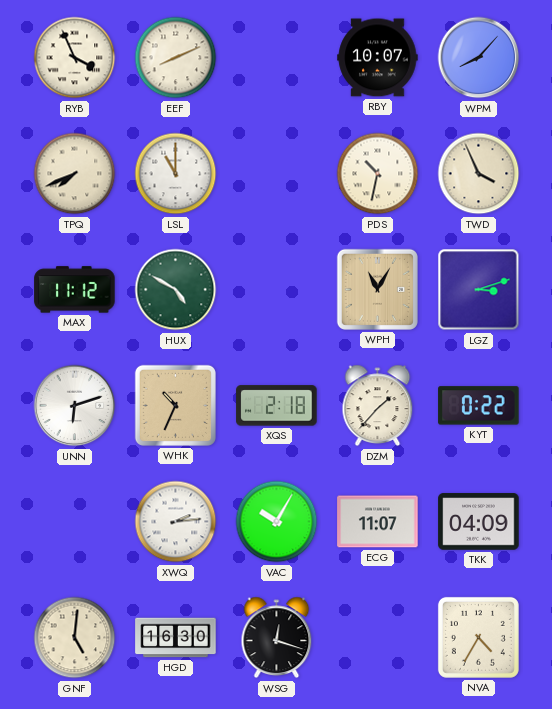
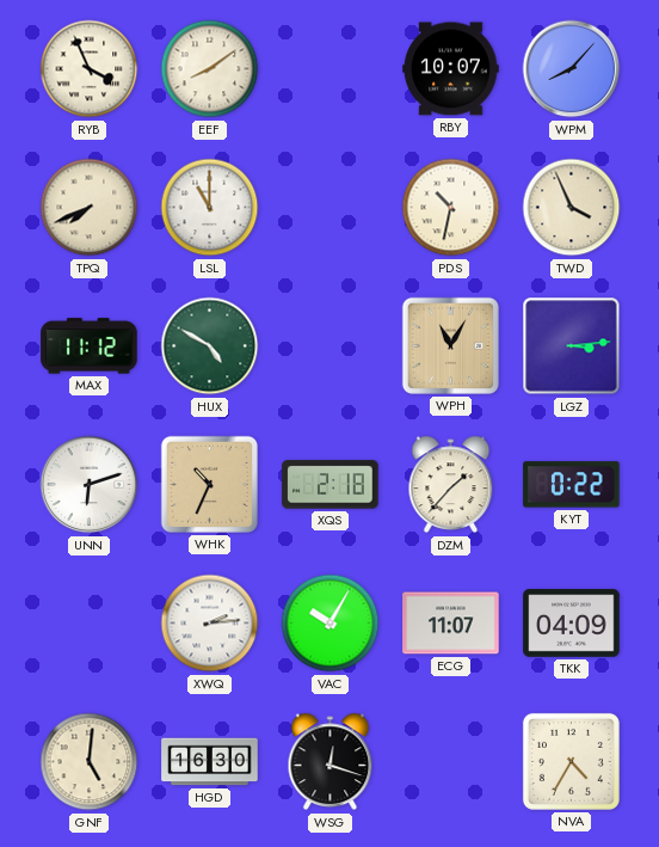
EEF: 8:11 -> 8:09
LGZ: 3:12 -> 3:14
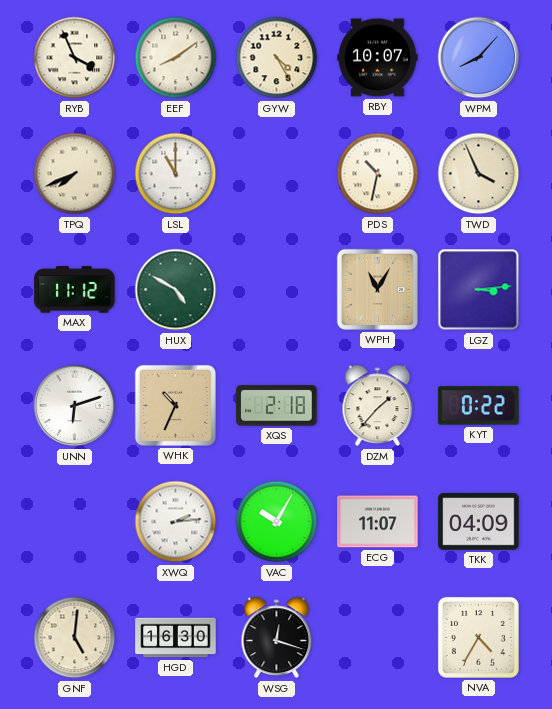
GYW: none -> 4:25
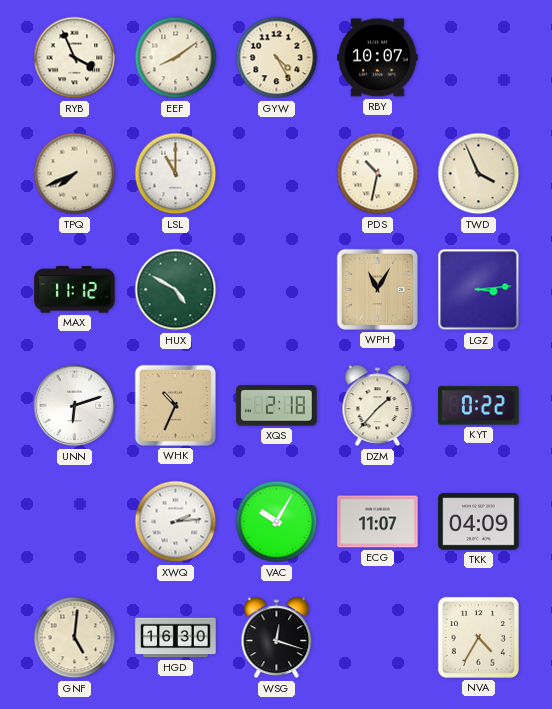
WPM: 8:07 -> none
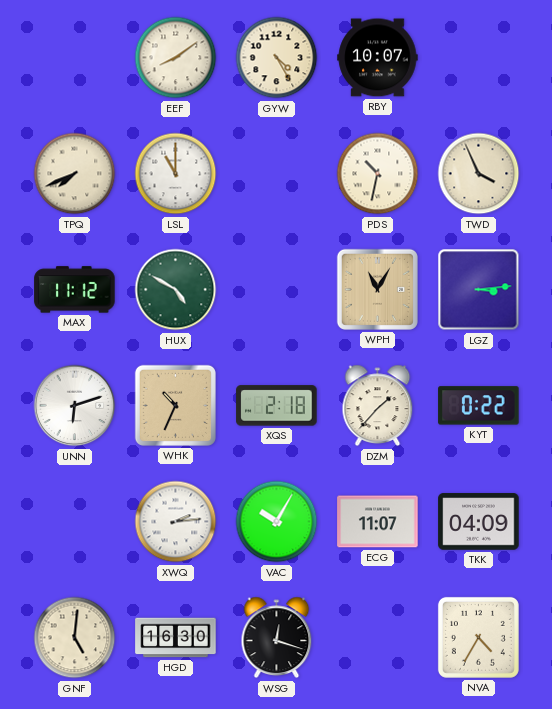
RYB: 3:56 -> none
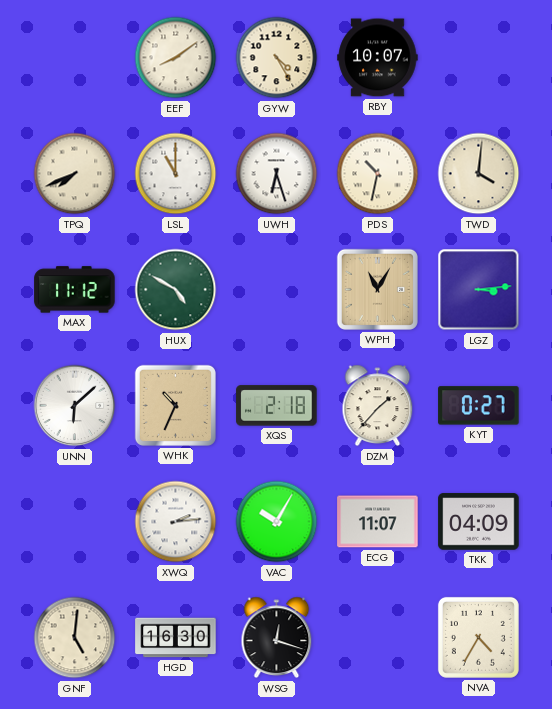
UWH: none -> 6:27
TWD: 3:56 -> 4:01
UNN: 6:12 -> 6:08
KYT: 0:22 -> 0:27
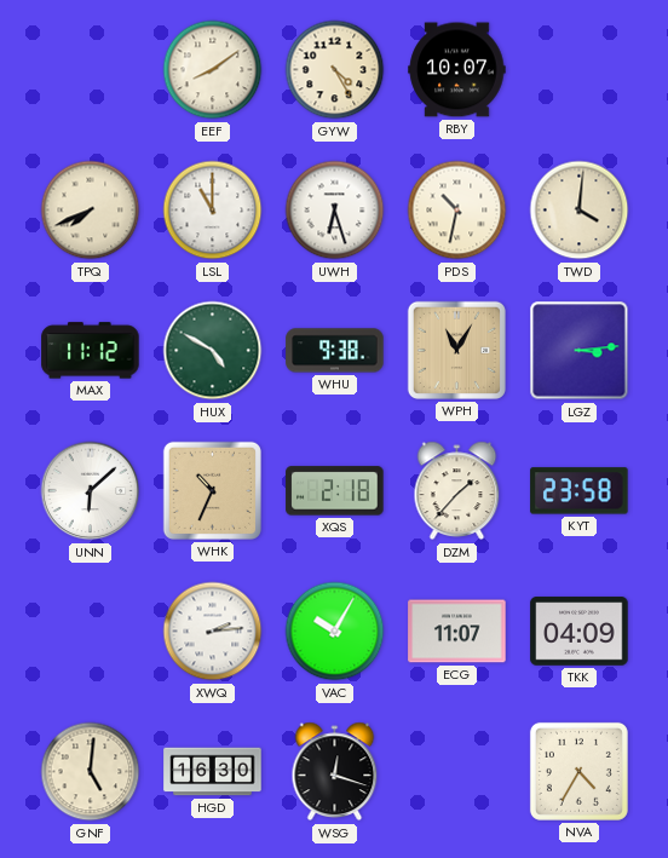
WHU: none -> 9:38
KYT: 0:27 -> 23:58
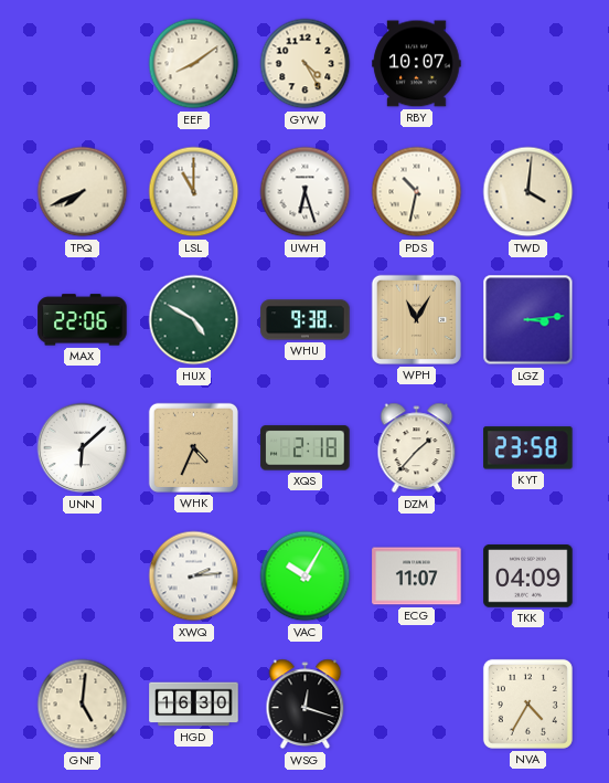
MAX: 11:12 -> 22:06
WHK: 10:34 -> 4:34
